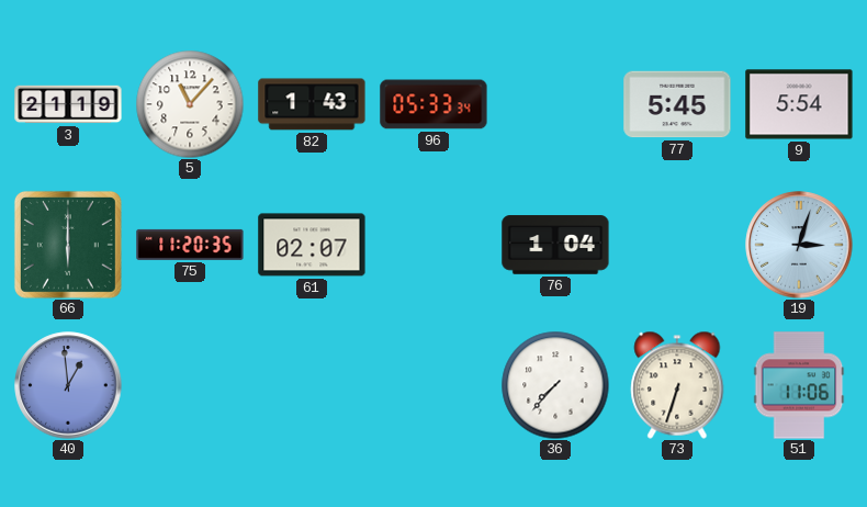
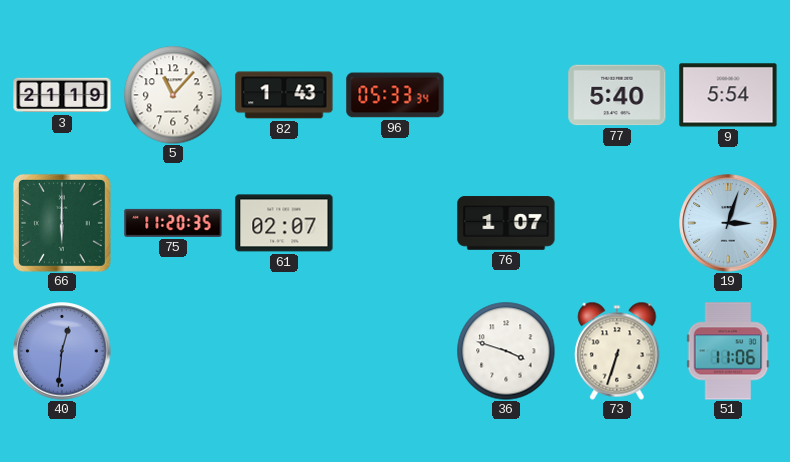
77: 5:45 -> 5:40
76: 1:04 -> 1:07
40: 12:59 -> 12:31
36: 7:37 -> 3:48
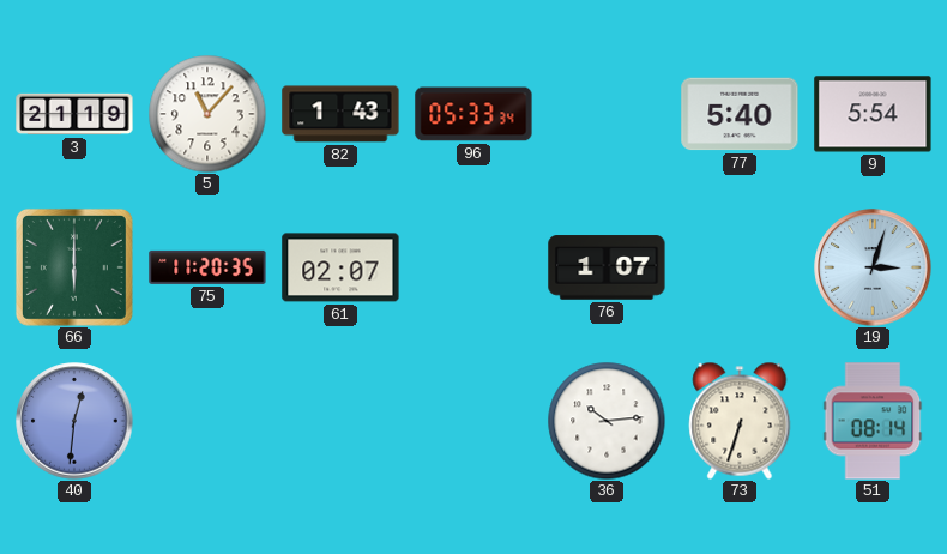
36: 3:48 -> 10:14
51: 11:06 -> 08:14
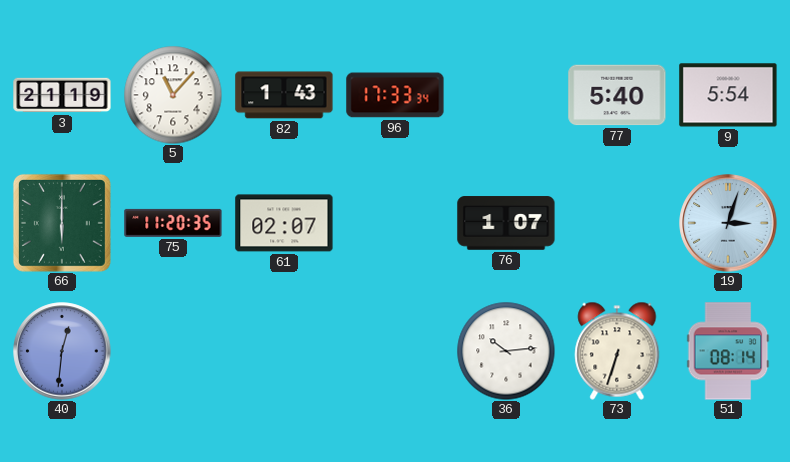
96: 05:33 -> 17:33
